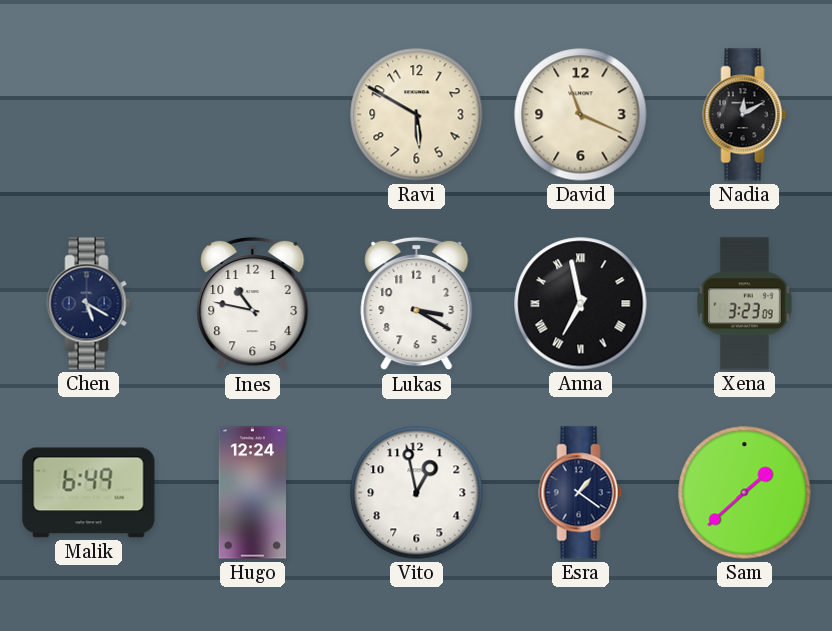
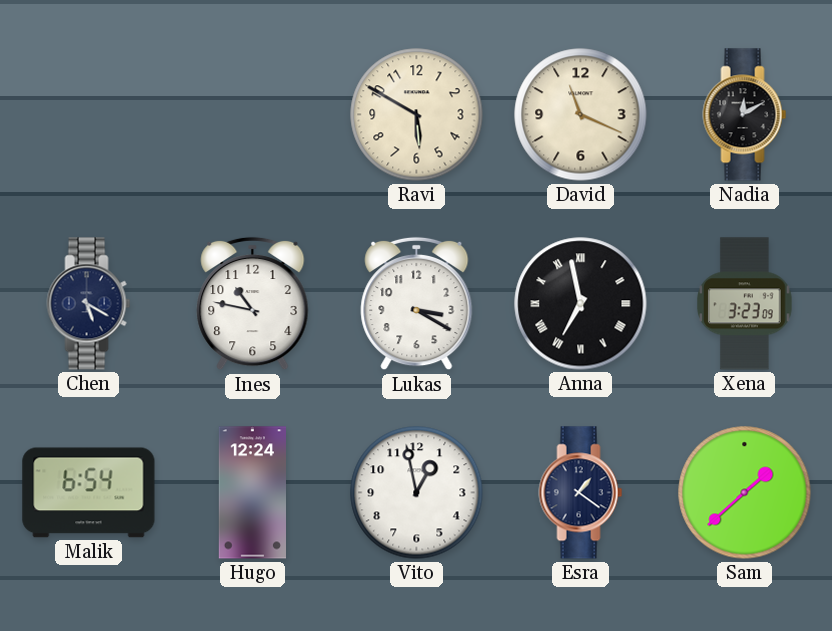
Malik: 6:49 -> 6:54
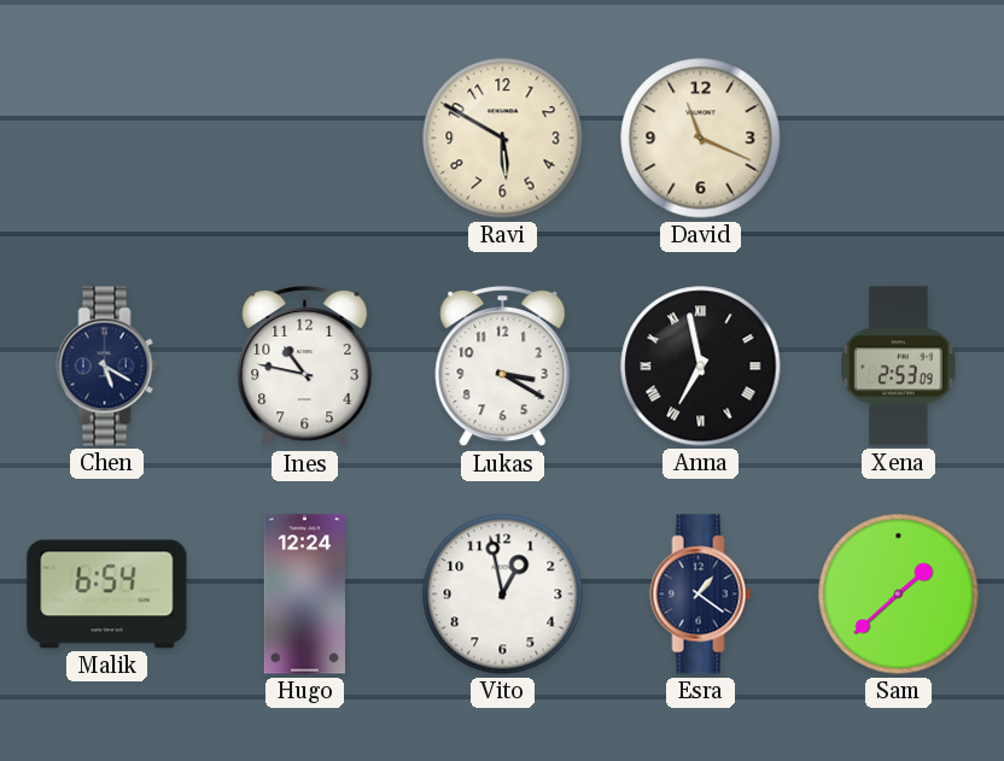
Nadia: 12:10 -> none
Xena: 3:23 -> 2:53
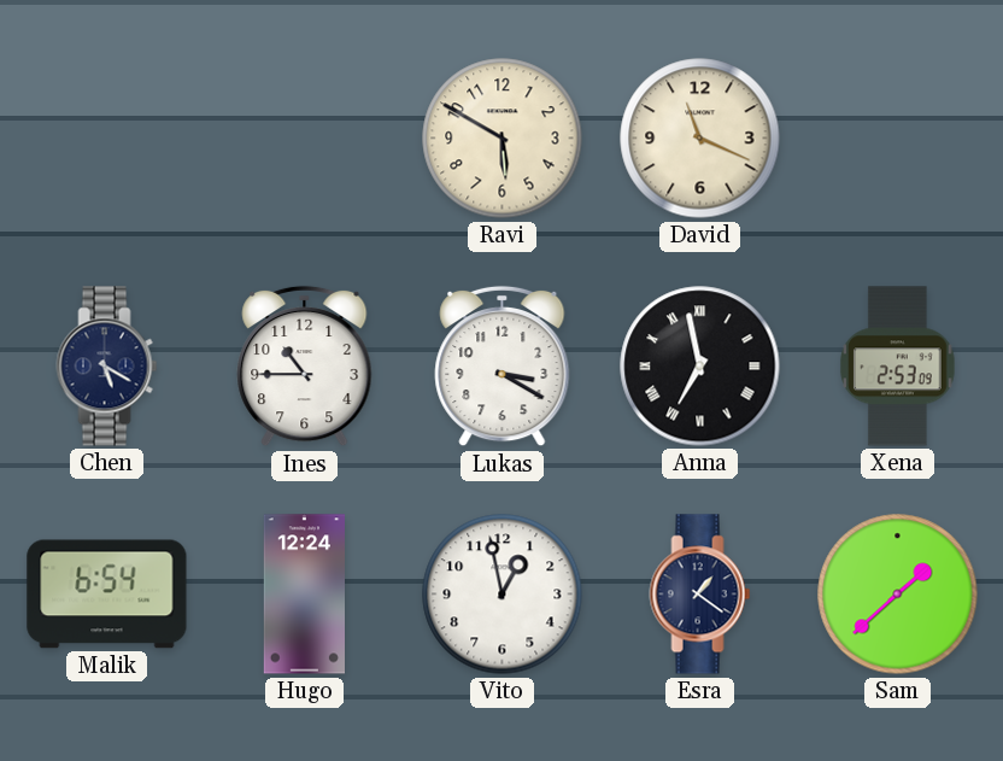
Ines: 10:47 -> 10:45
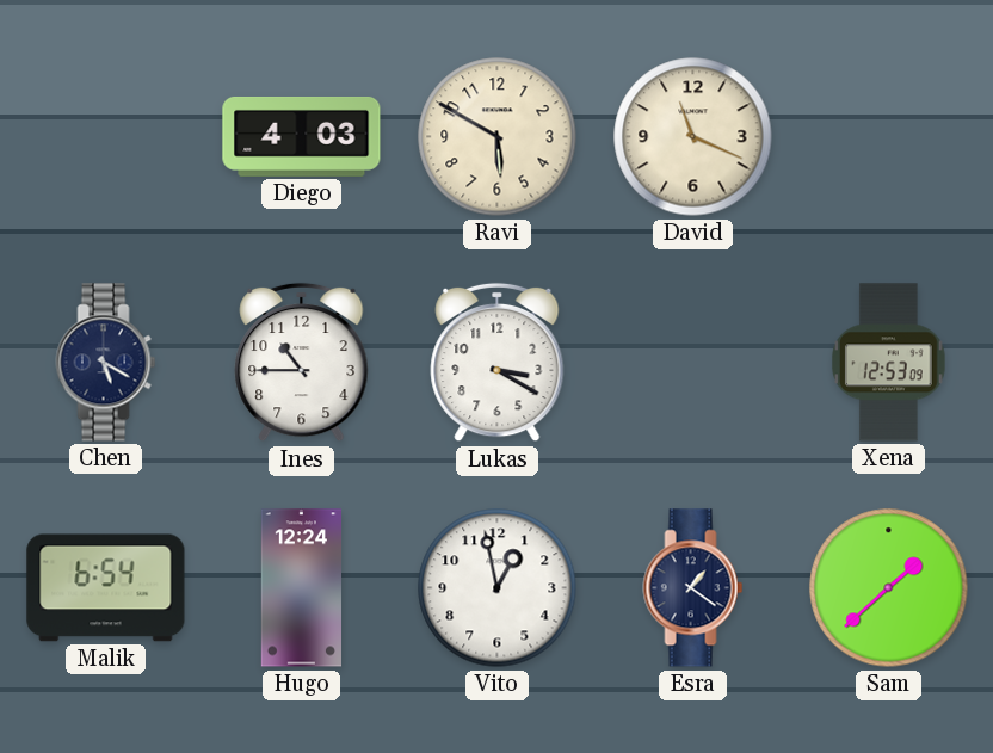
Diego: none -> 4:03
Anna: 6:58 -> none
Xena: 2:53 -> 12:53
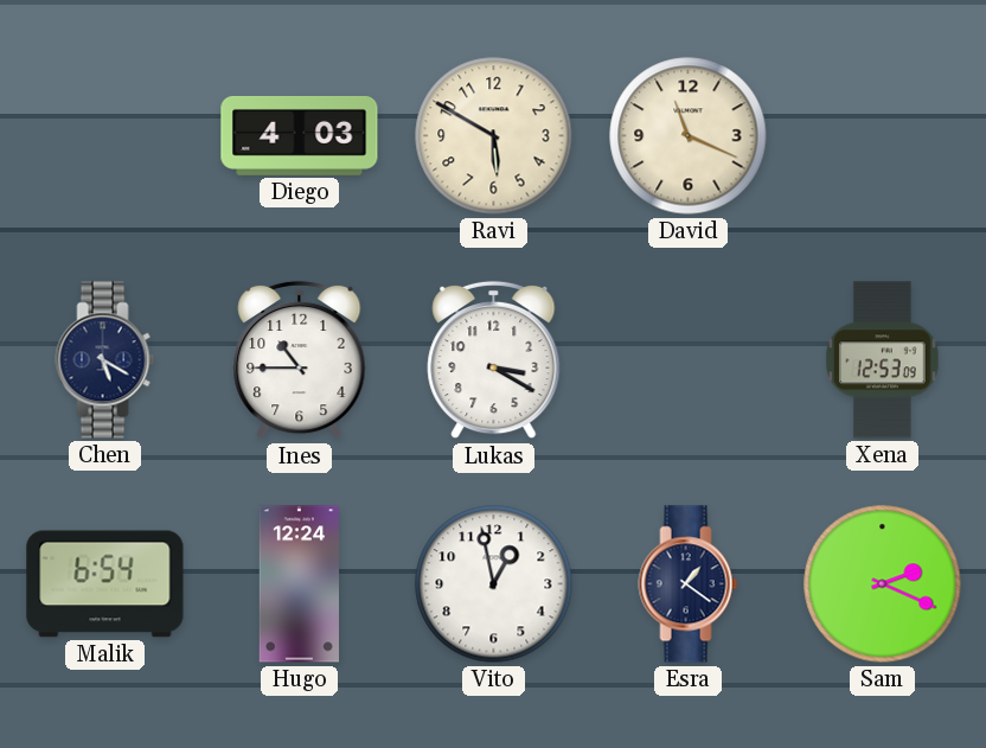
Sam: 1:38 -> 2:19
